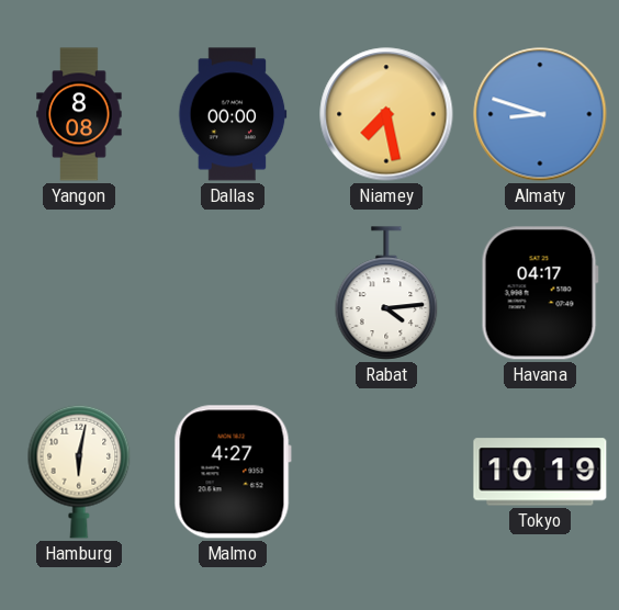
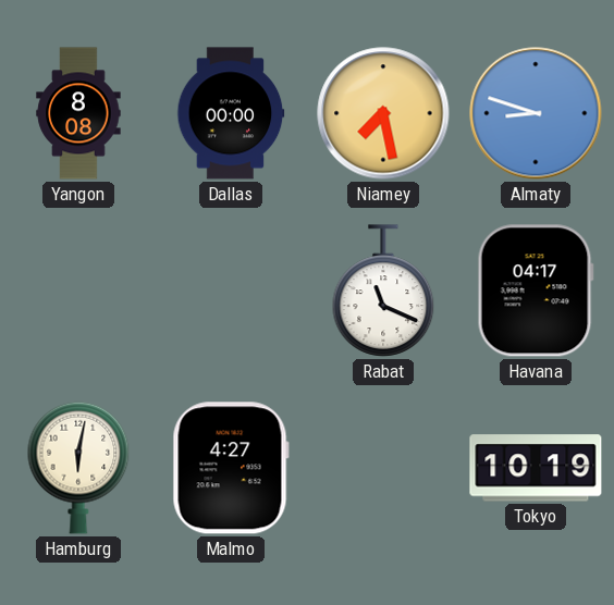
Rabat: 4:14 -> 11:19
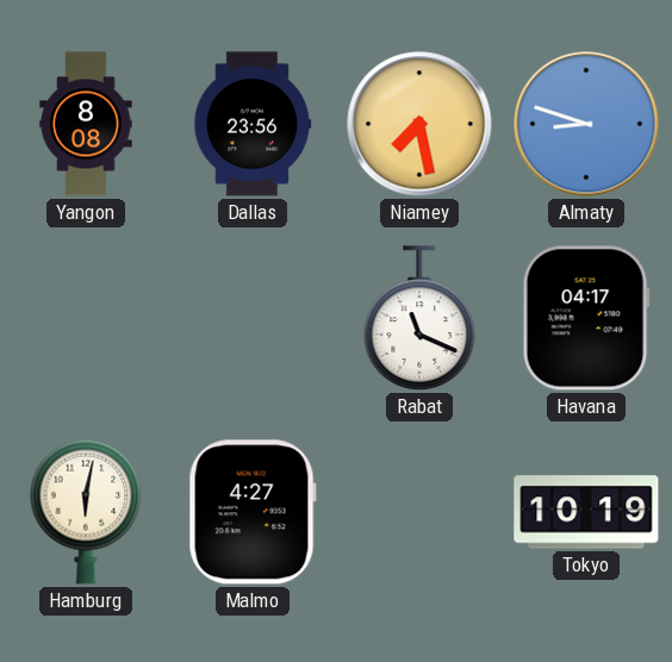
Dallas: 00:00 -> 23:56
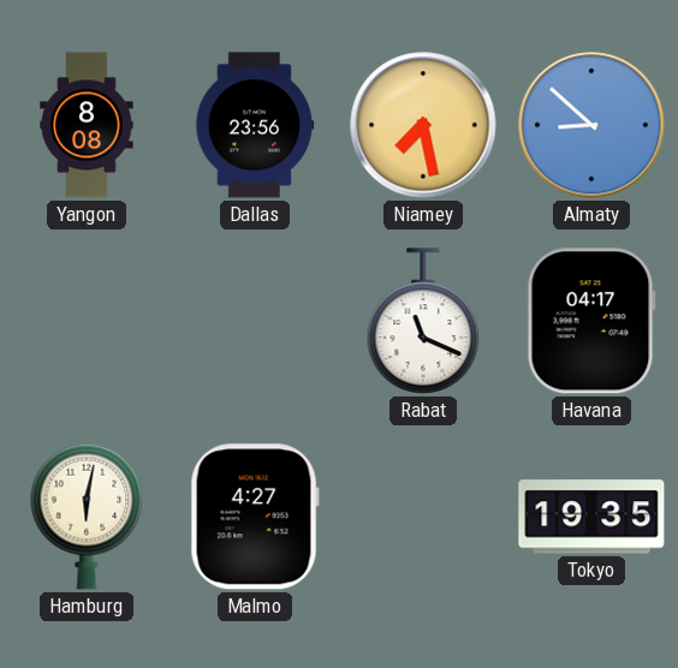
Almaty: 8:48 -> 8:52
Tokyo: 10:19 -> 19:35
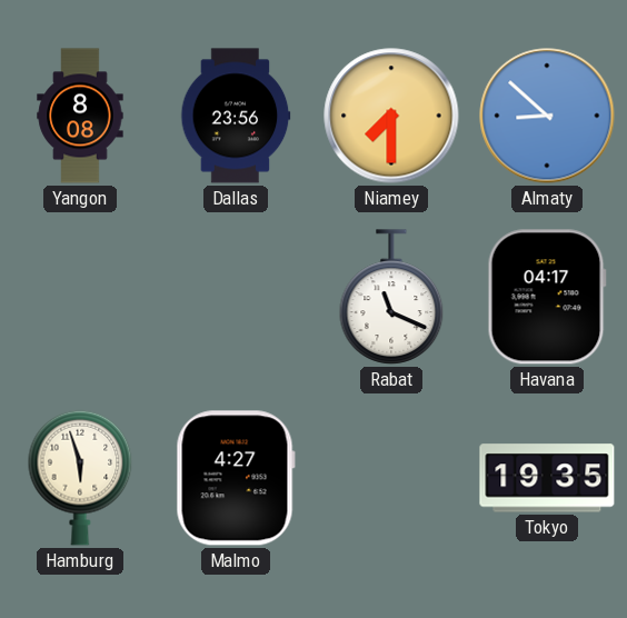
Niamey: 7:28 -> 7:30
Hamburg: 6:02 -> 5:57
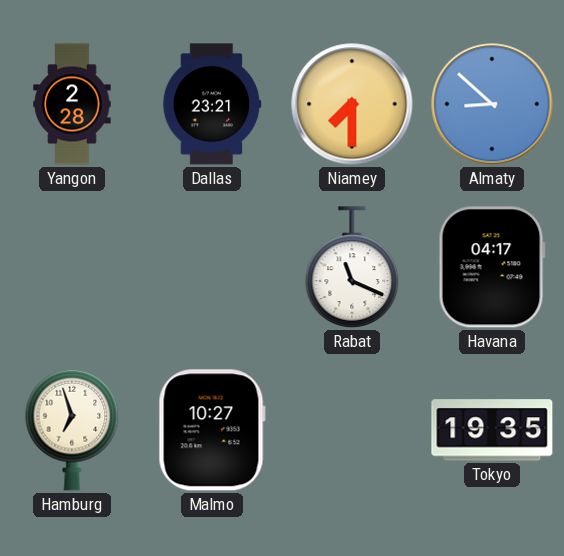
Yangon: 8:08 -> 2:28
Dallas: 23:56 -> 23:21
Hamburg: 5:57 -> 6:57
Malmo: 4:27 -> 10:27
